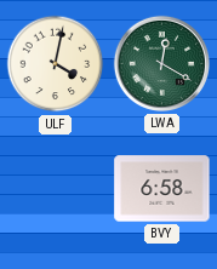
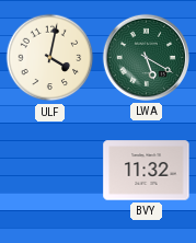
LWA: 12:20 -> 5:20
BVY: 6:58 -> 11:32
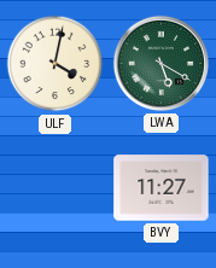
BVY: 11:32 -> 11:27
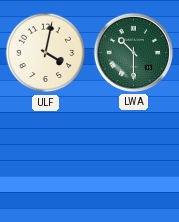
LWA: 5:20 -> 10:30
BVY: 11:27 -> none
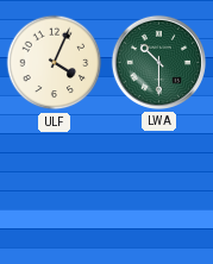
ULF: 4:02 -> 4:04
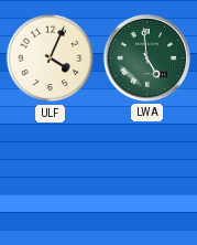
LWA: 10:30 -> 4:59
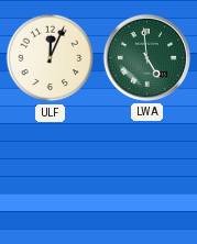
ULF: 4:04 -> 12:04
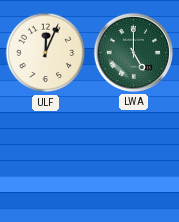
LWA: 4:59 -> 5:00
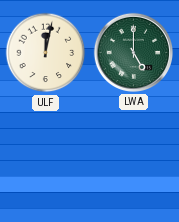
ULF: 12:04 -> 12:02
